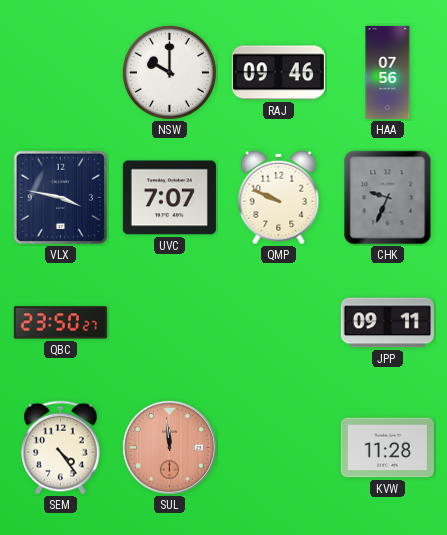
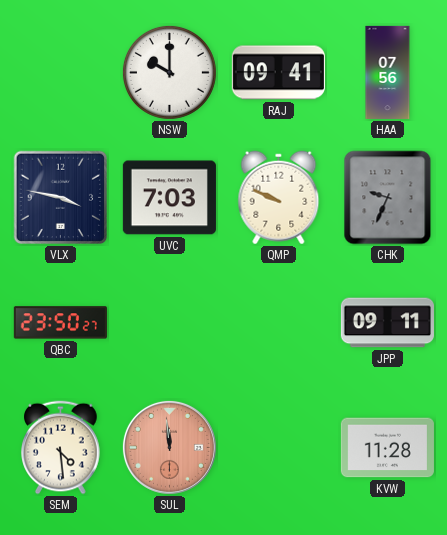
RAJ: 09:46 -> 09:41
UVC: 7:07 -> 7:03
SEM: 4:24 -> 4:29
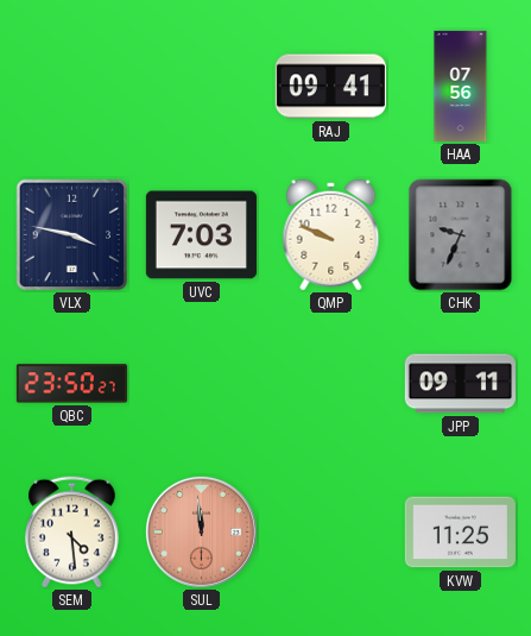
NSW: 10:00 -> none
KVW: 11:28 -> 11:25
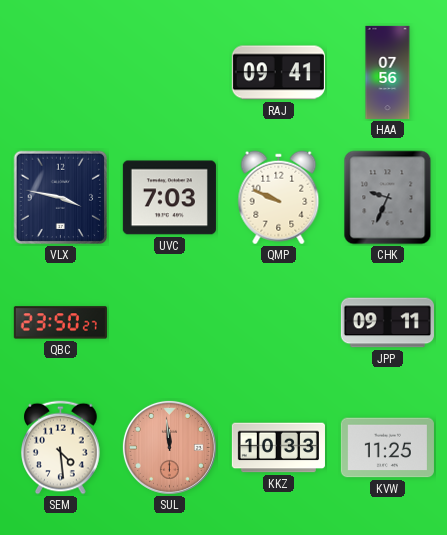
KKZ: none -> 10:33
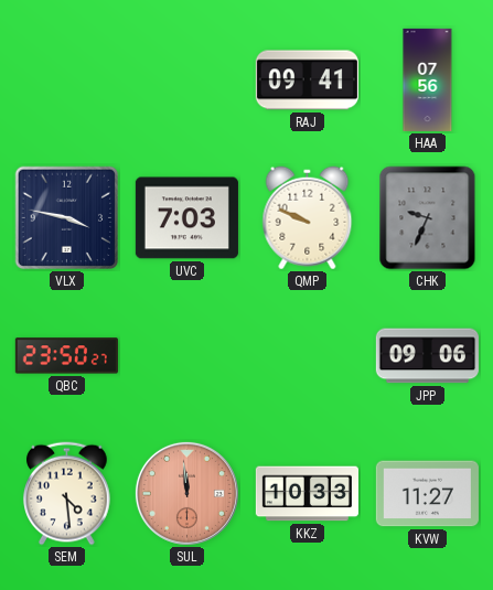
JPP: 09:11 -> 09:06
KVW: 11:25 -> 11:27
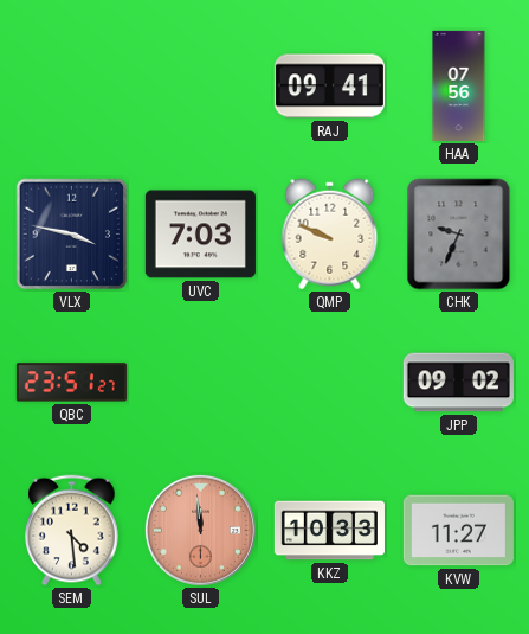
QBC: 23:50 -> 23:51
JPP: 09:06 -> 09:02
